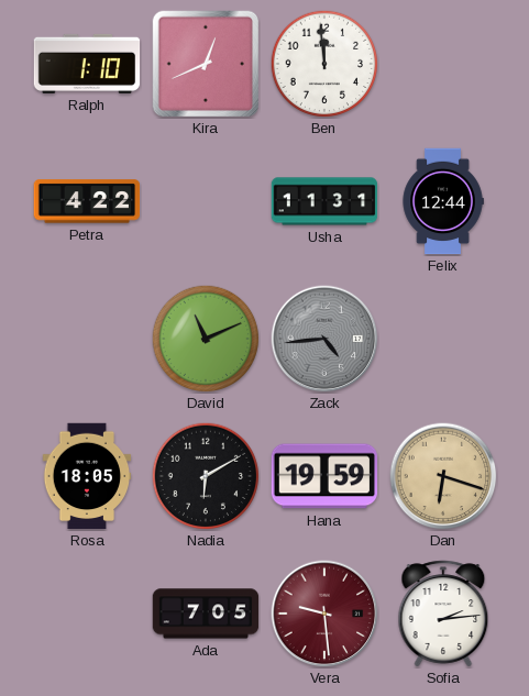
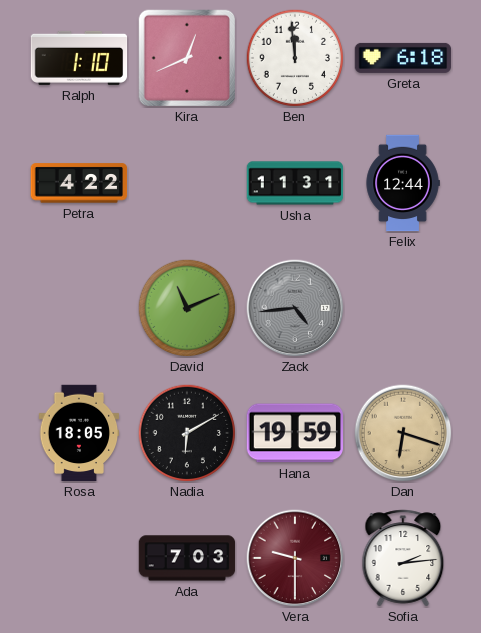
Greta: none -> 6:18
Ada: 7:05 -> 7:03
Vera: 9:29 -> 9:30
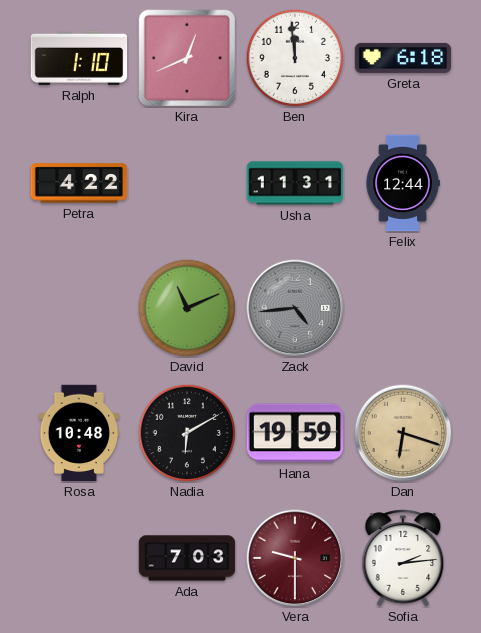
Rosa: 18:05 -> 10:48
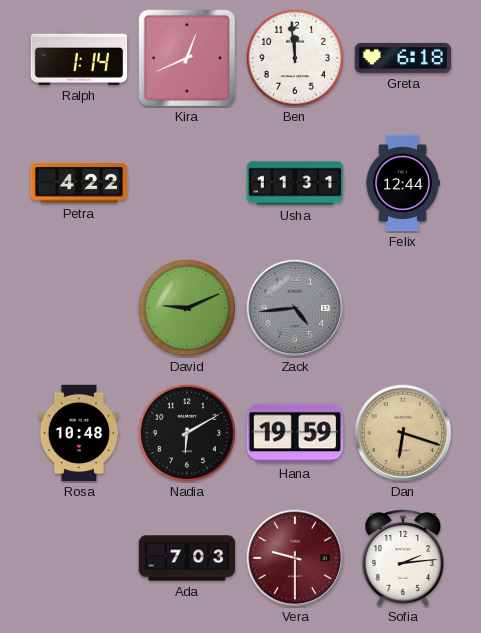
Ralph: 1:10 -> 1:14
David: 11:11 -> 9:11
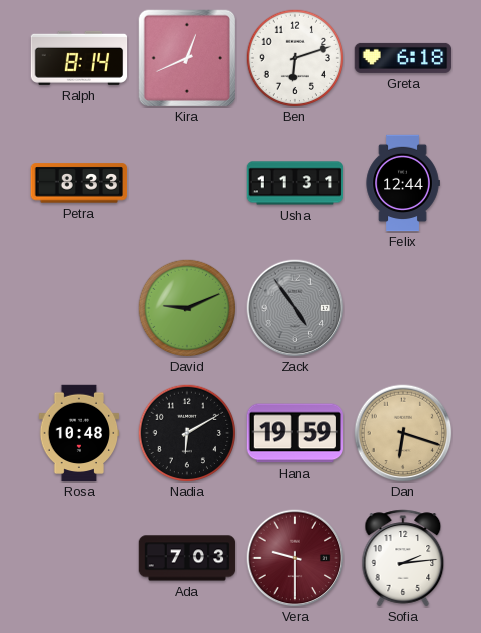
Ralph: 1:14 -> 8:14
Ben: 11:59 -> 6:12
Petra: 4:22 -> 8:33
Zack: 4:44 -> 4:54
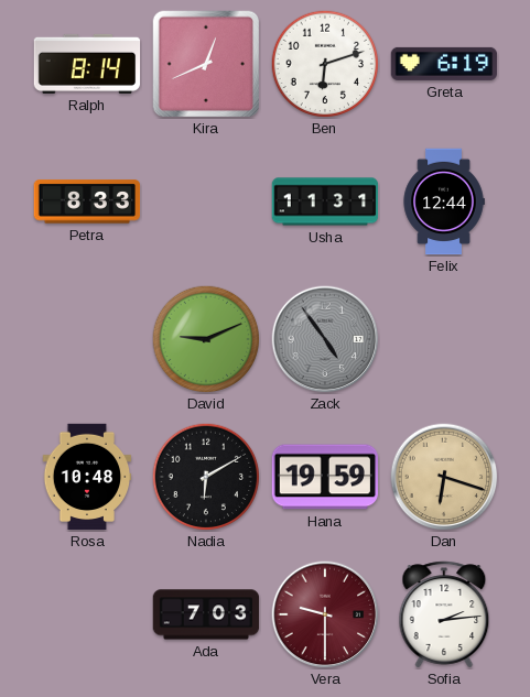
Greta: 6:18 -> 6:19
